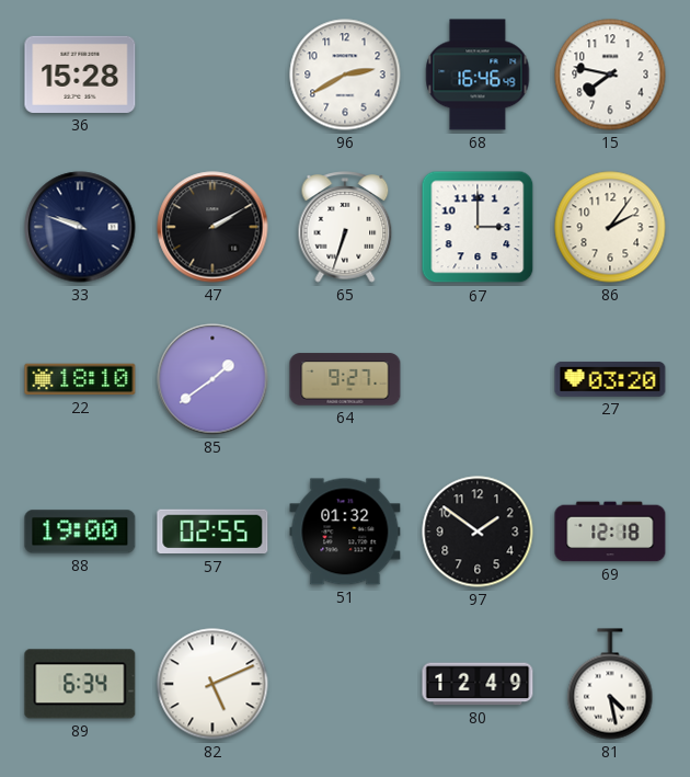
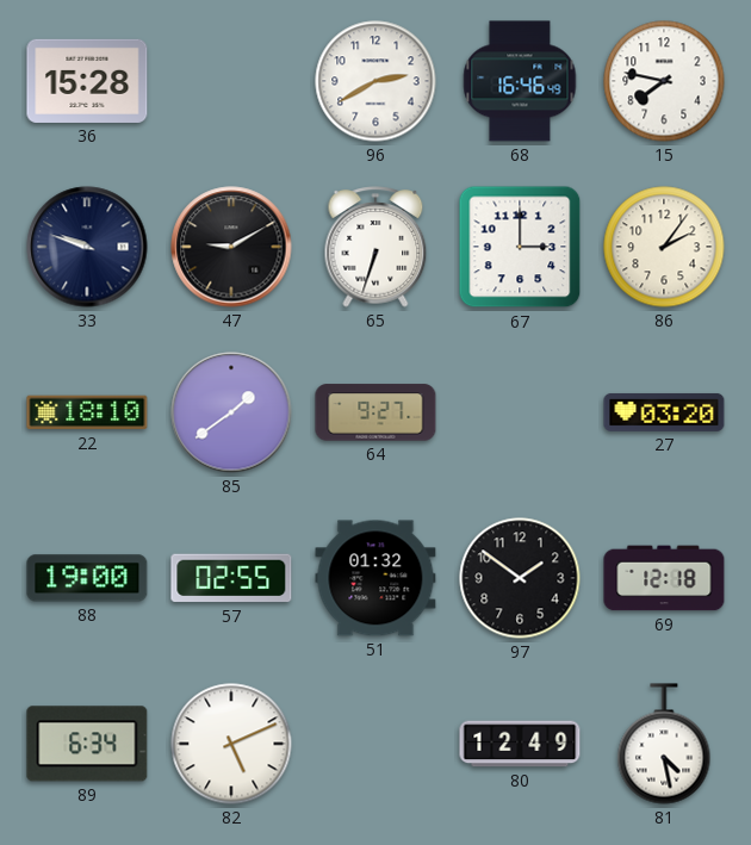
47: 2:10 -> 9:10
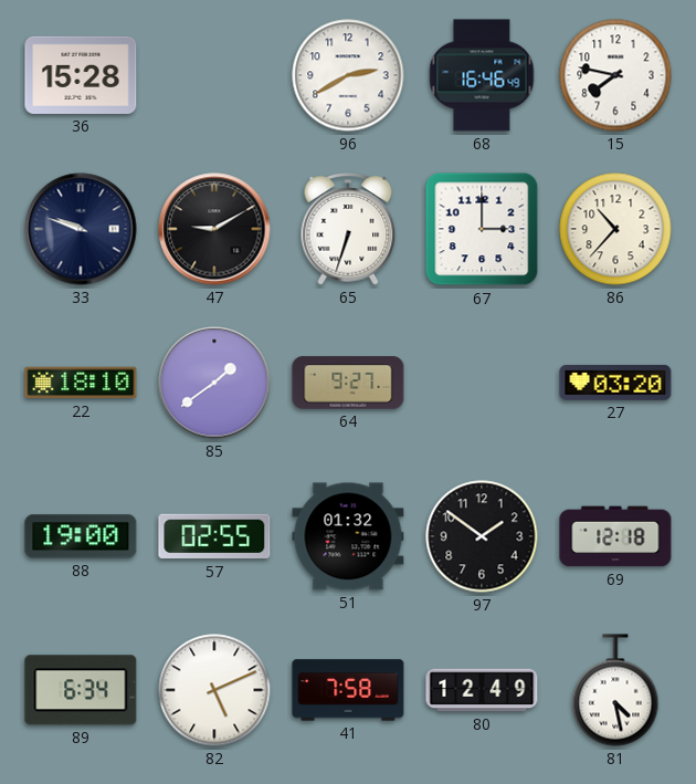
86: 2:06 -> 10:37
41: none -> 7:58
